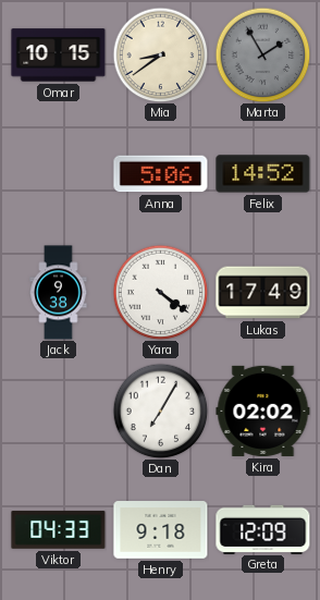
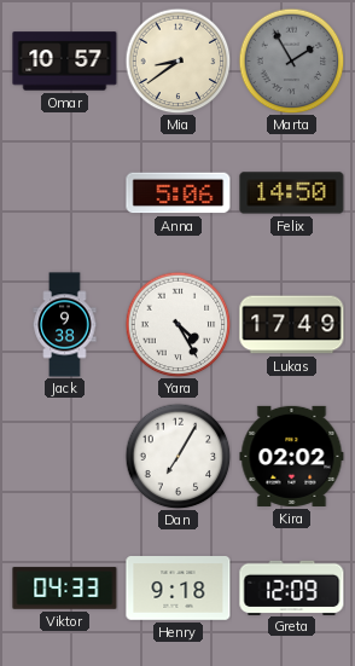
Omar: 10:15 -> 10:57
Felix: 14:52 -> 14:50
Yara: 4:21 -> 4:25
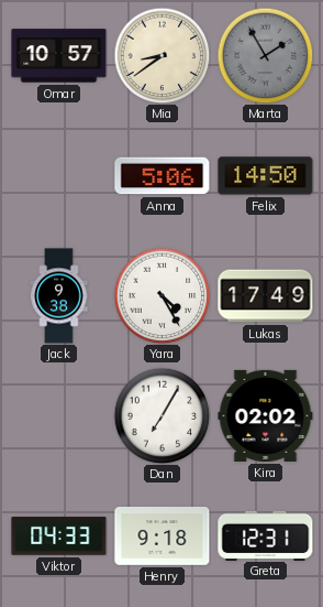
Greta: 12:09 -> 12:31
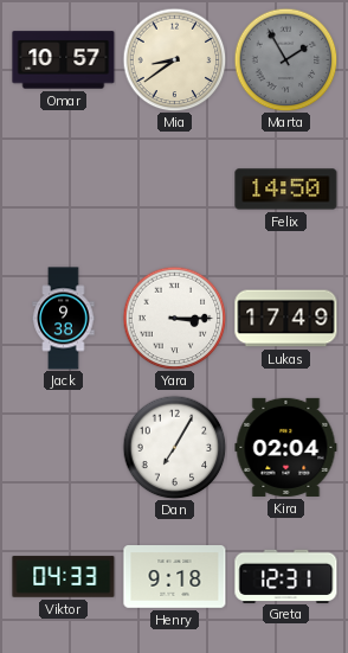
Anna: 5:06 -> none
Yara: 4:25 -> 3:15
Kira: 02:02 -> 02:04
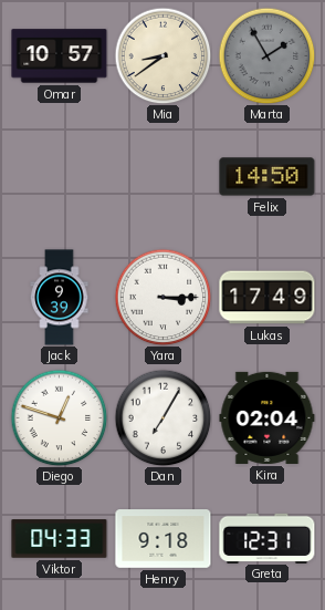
Jack: 9:38 -> 9:39
Diego: none -> 12:48
